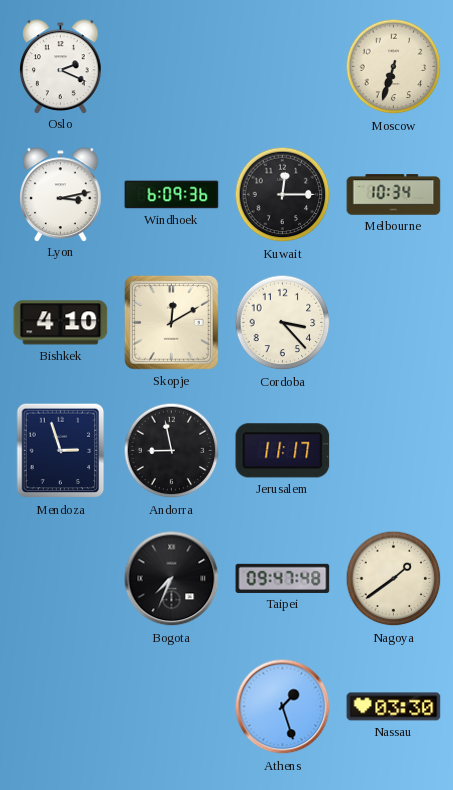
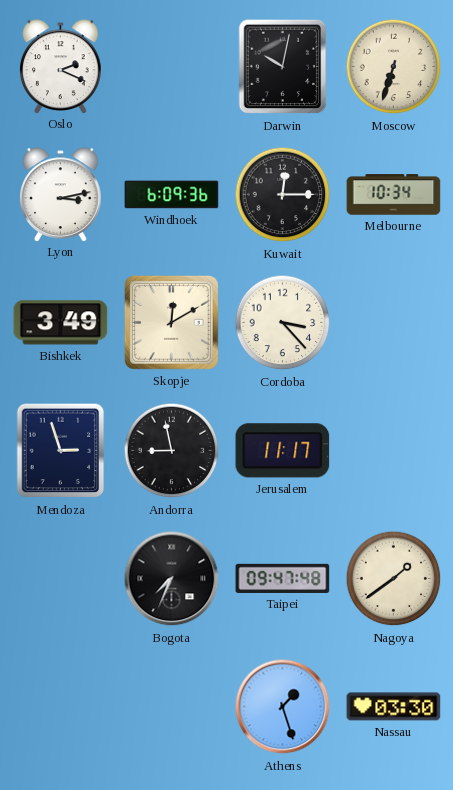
Darwin: none -> 10:02
Bishkek: 4:10 -> 3:49
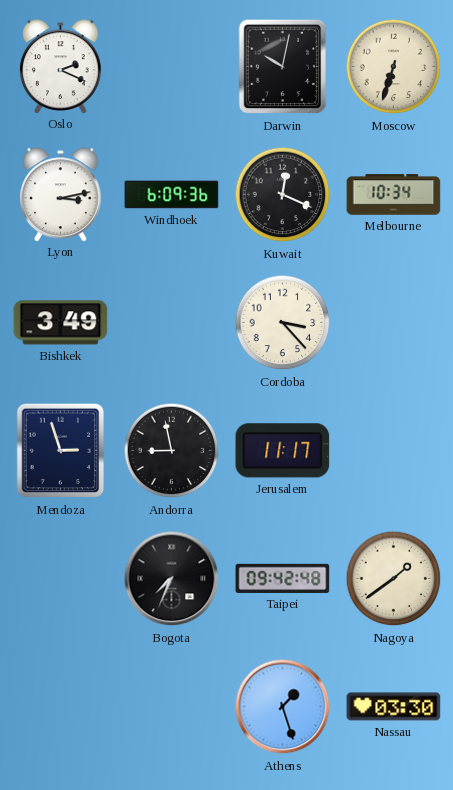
Kuwait: 12:15 -> 12:19
Skopje: 12:10 -> none
Taipei: 09:47 -> 09:42
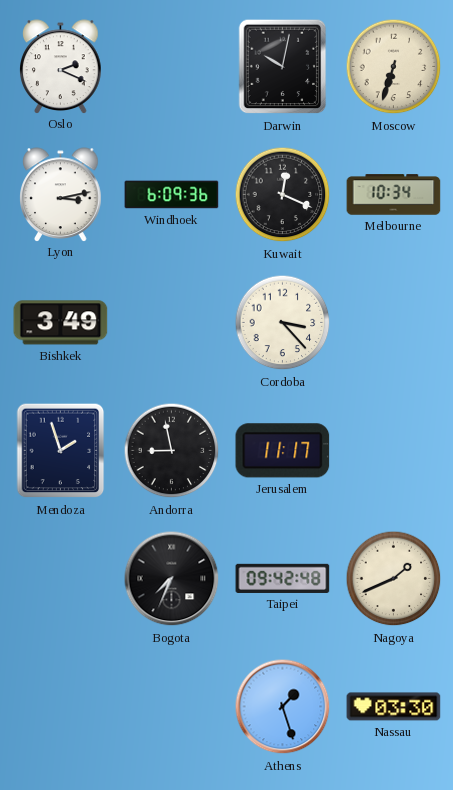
Mendoza: 2:57 -> 1:57
Nagoya: 1:39 -> 1:41
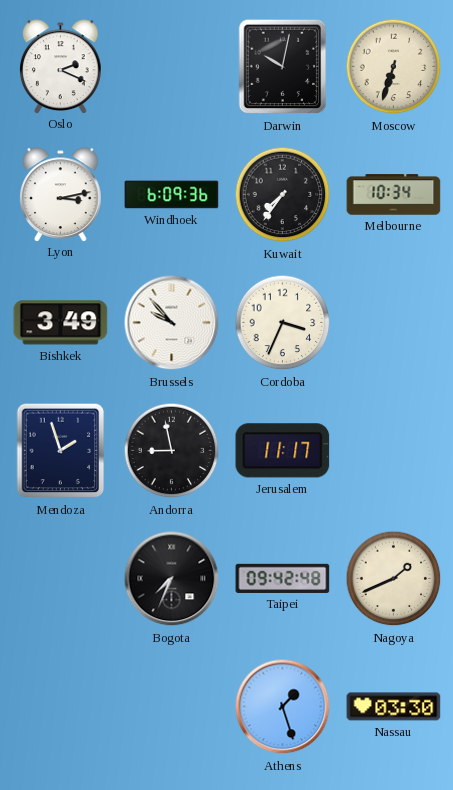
Kuwait: 12:19 -> 7:36
Brussels: none -> 9:53
Cordoba: 3:23 -> 3:34
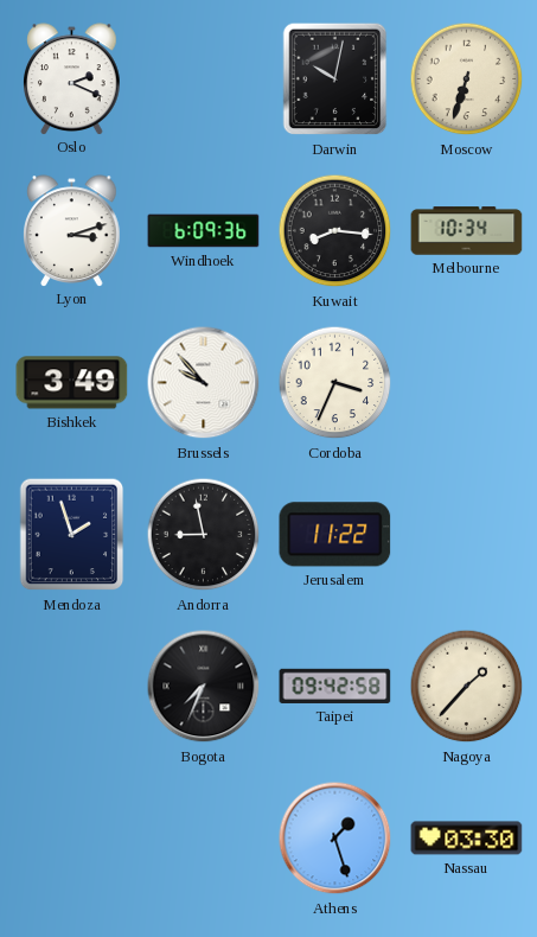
Lyon: 3:13 -> 3:12
Kuwait: 7:36 -> 8:16
Jerusalem: 11:17 -> 11:22
Taipei: 09:42:48 -> 09:42:58
Nagoya: 1:41 -> 1:37
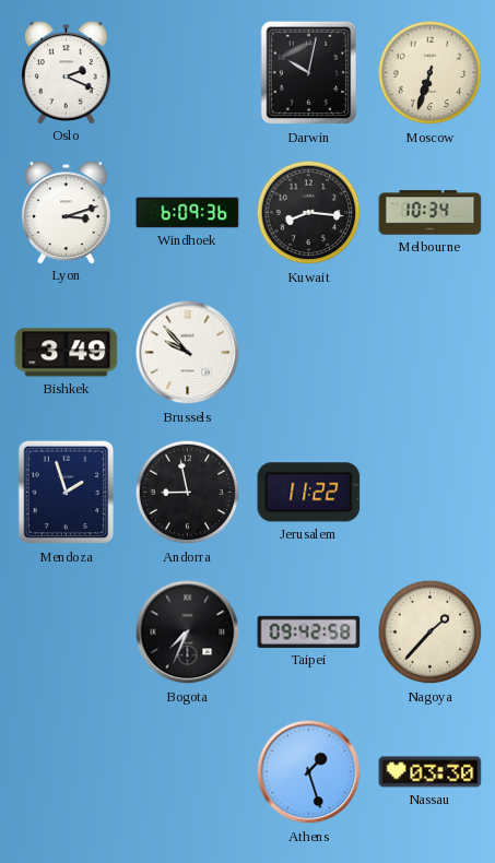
Cordoba: 3:34 -> none
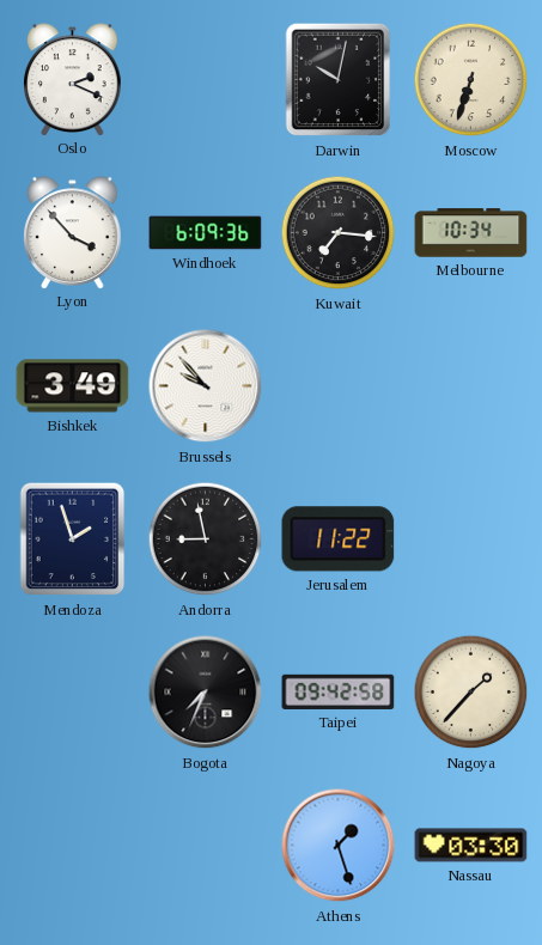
Lyon: 3:12 -> 3:53
Kuwait: 8:16 -> 7:16
